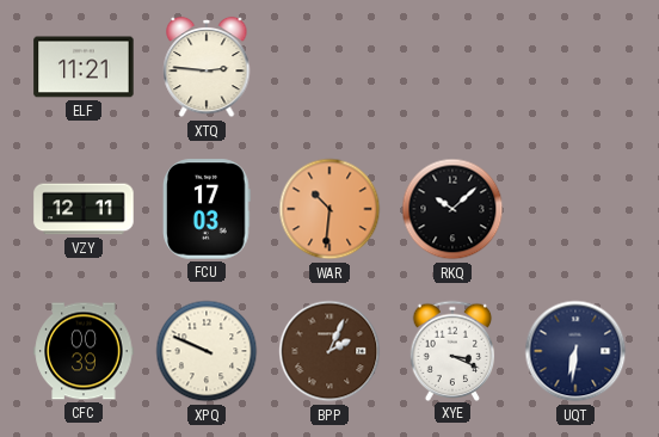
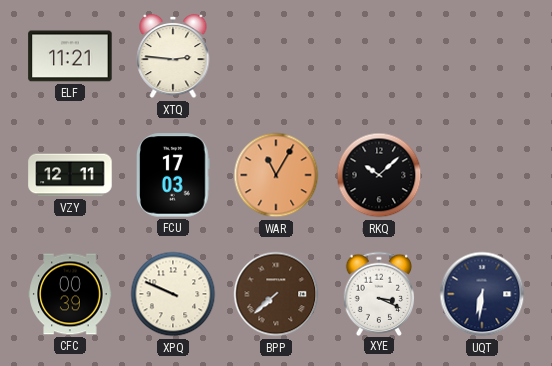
WAR: 10:31 -> 11:05
BPP: 2:04 -> 7:38
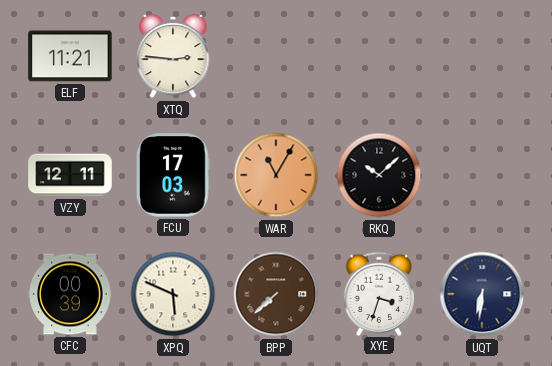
XPQ: 9:49 -> 5:49
XYE: 3:19 -> 3:33
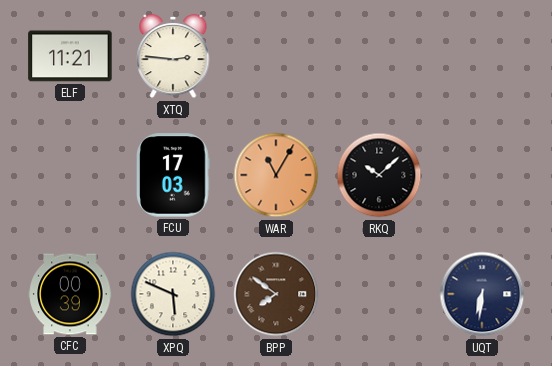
VZY: 12:11 -> none
BPP: 7:38 -> 7:51
XYE: 3:33 -> none
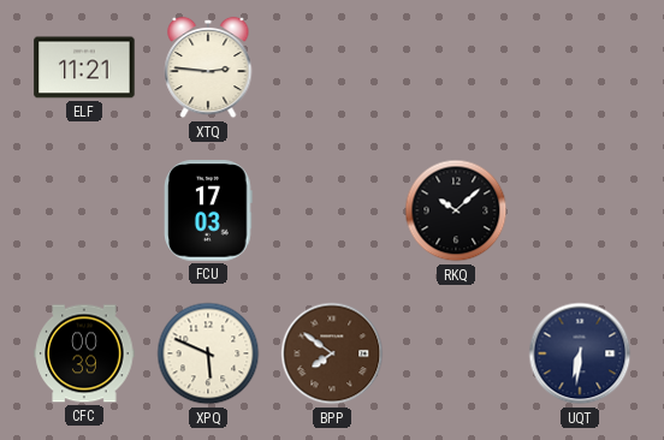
WAR: 11:05 -> none
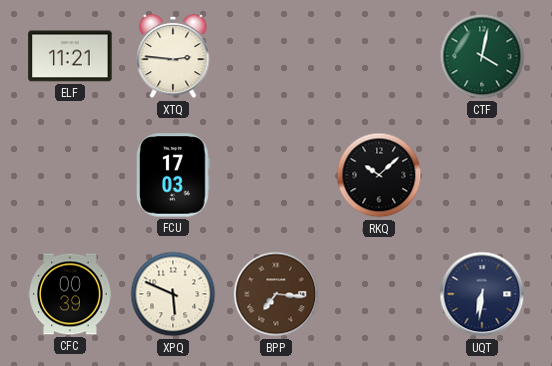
CTF: none -> 4:02
BPP: 7:51 -> 7:16
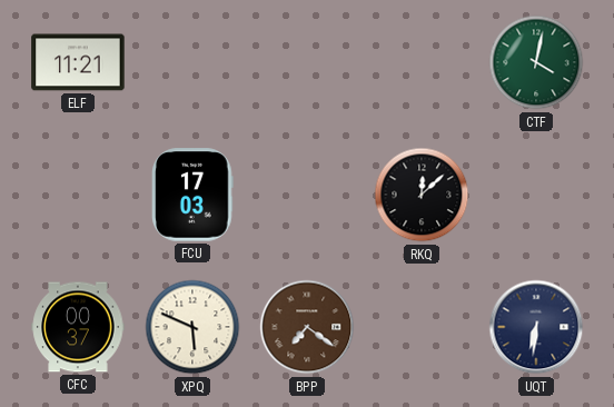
XTQ: 2:46 -> none
RKQ: 10:08 -> 12:08
CFC: 00:39 -> 00:37
BPP: 7:16 -> 7:21
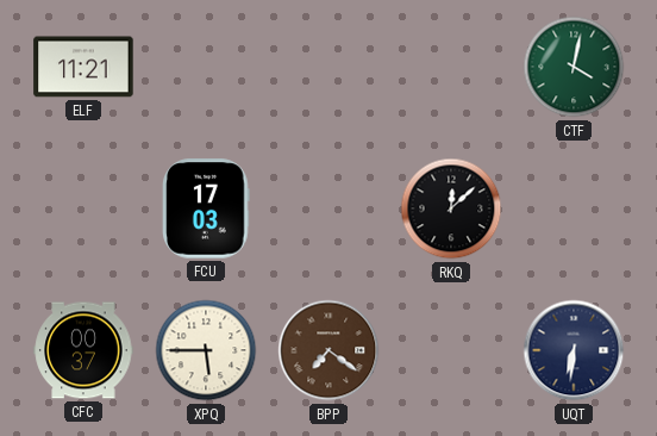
XPQ: 5:49 -> 5:45
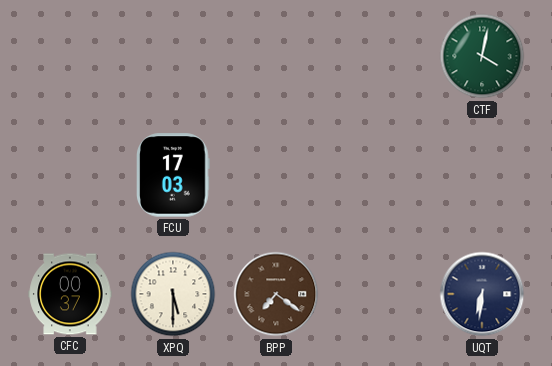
ELF: 11:21 -> none
RKQ: 12:08 -> none
XPQ: 5:45 -> 5:30
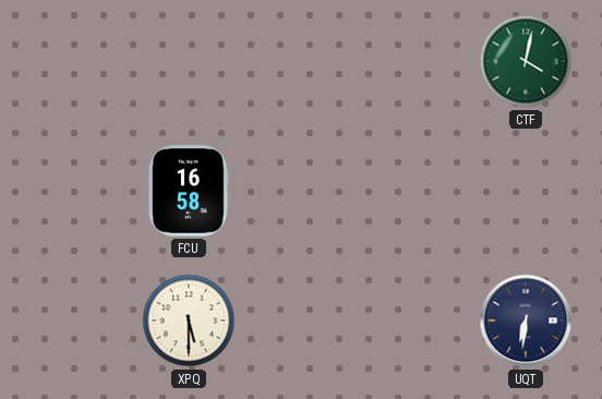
FCU: 17:03 -> 16:58
CFC: 00:37 -> none
BPP: 7:21 -> none
